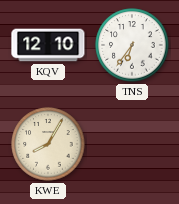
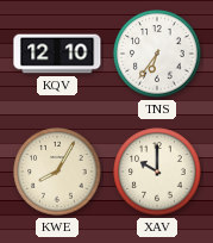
XAV: none -> 10:00
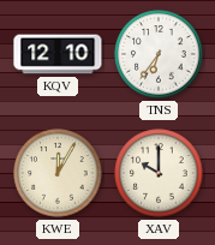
KWE: 8:05 -> 12:05
